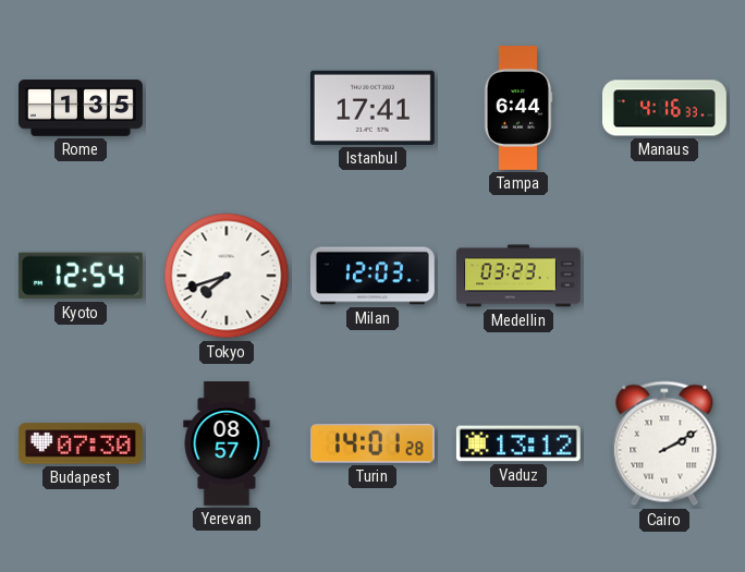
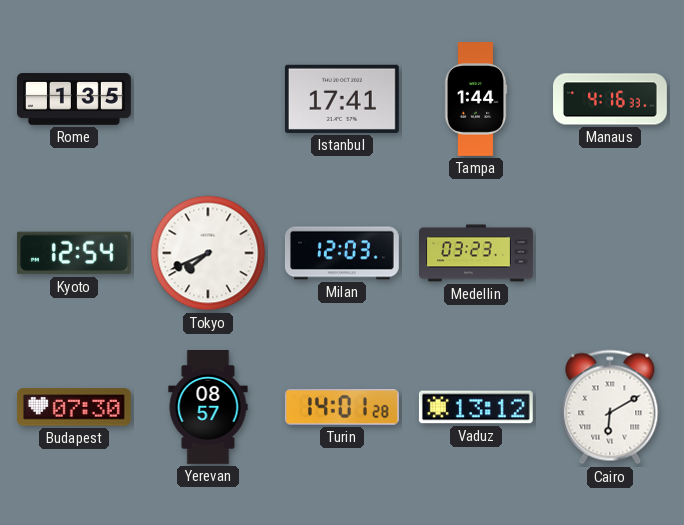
Tampa: 6:44 -> 1:44
Tokyo: 7:42 -> 7:41
Cairo: 2:10 -> 6:10
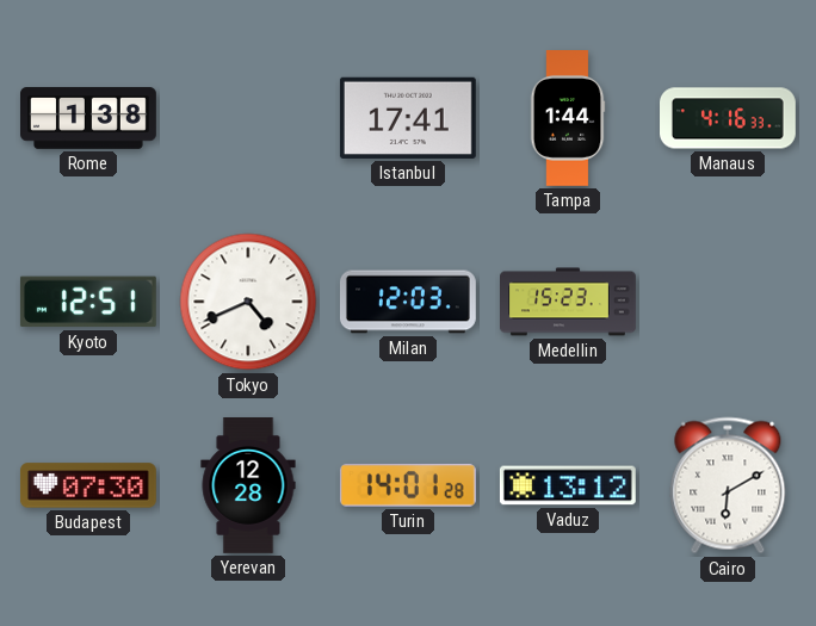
Rome: 1:35 -> 1:38
Kyoto: 12:54 -> 12:51
Tokyo: 7:41 -> 4:41
Medellin: 03:23 -> 15:23
Yerevan: 08:57 -> 12:28
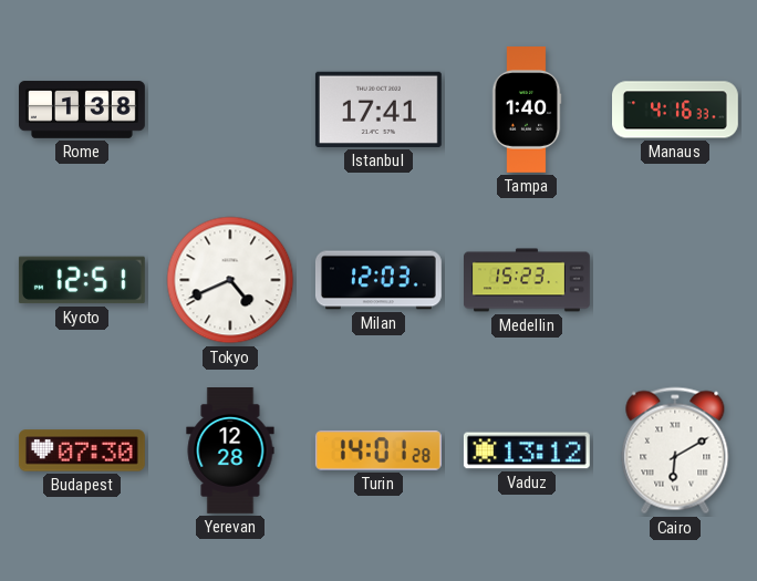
Tampa: 1:44 -> 1:40
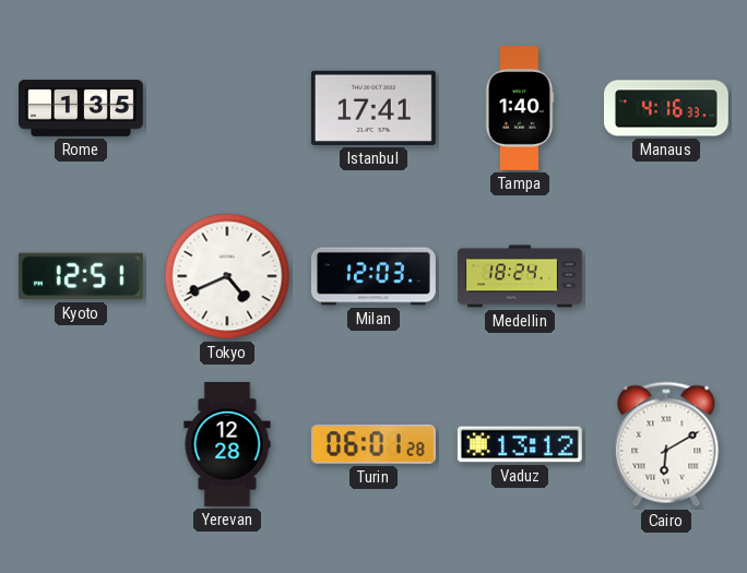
Rome: 1:38 -> 1:35
Medellin: 15:23 -> 18:24
Budapest: 07:30 -> none
Turin: 14:01 -> 06:01
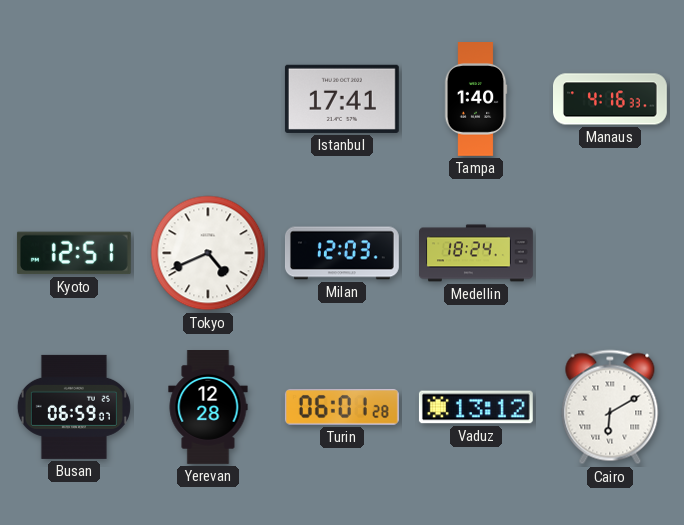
Rome: 1:35 -> none
Busan: none -> 06:59
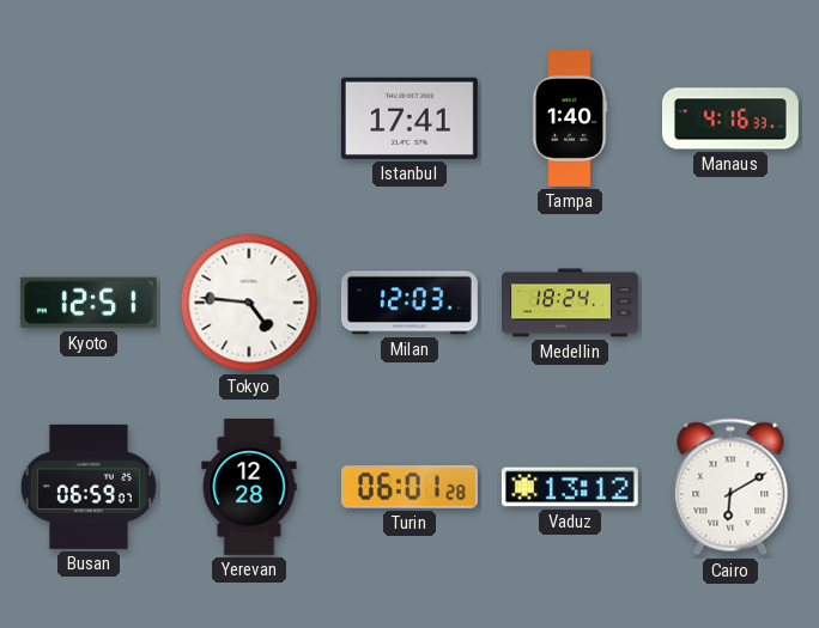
Tokyo: 4:41 -> 4:46
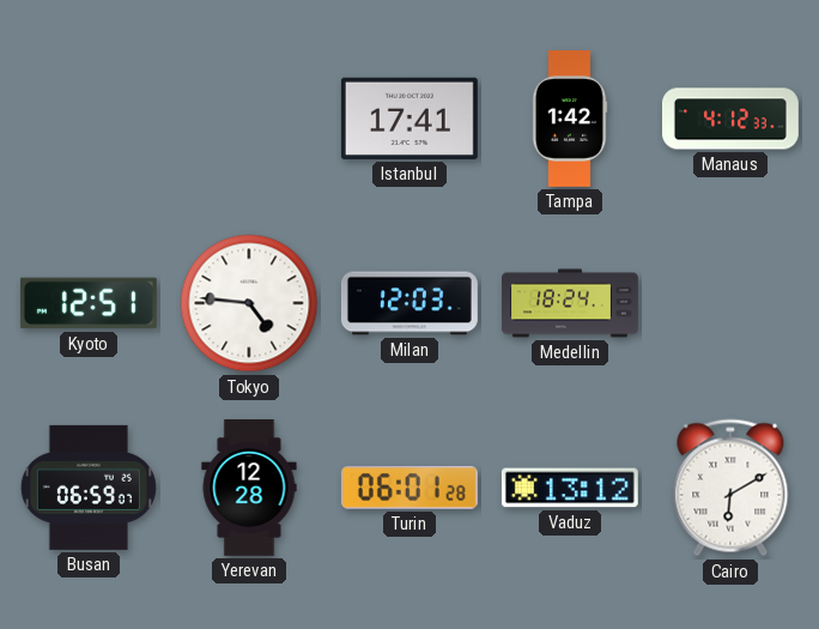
Tampa: 1:40 -> 1:42
Manaus: 4:16 -> 4:12
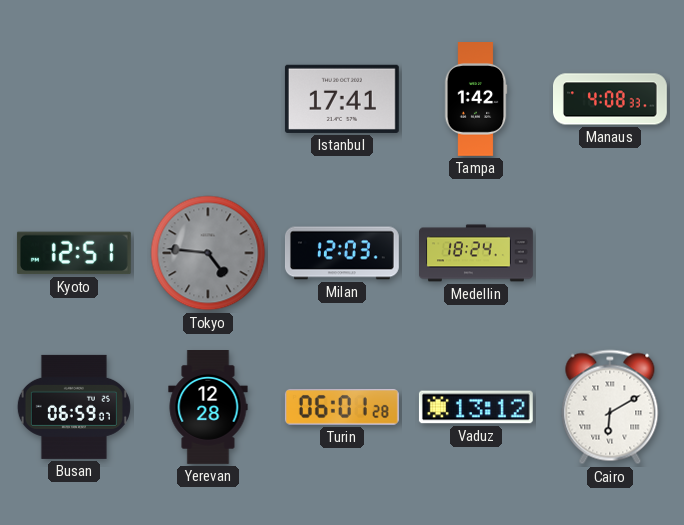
Manaus: 4:12 -> 4:08
Tokyo dial: white -> grey
